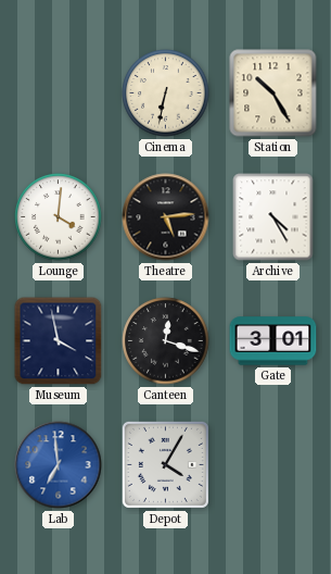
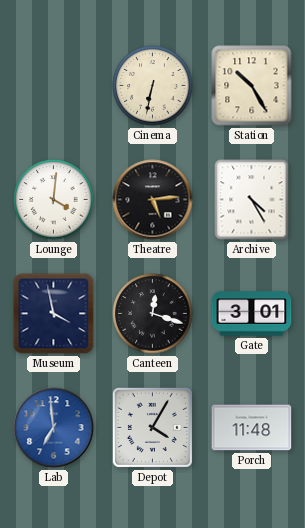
Porch: none -> 11:48
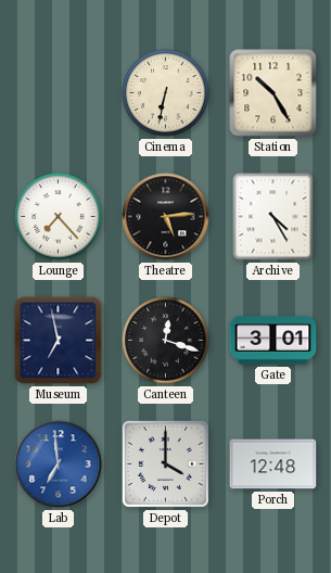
Lounge: 4:01 -> 7:23
Museum: 3:58 -> 6:58
Depot: 4:05 -> 4:00
Porch: 11:48 -> 12:48
